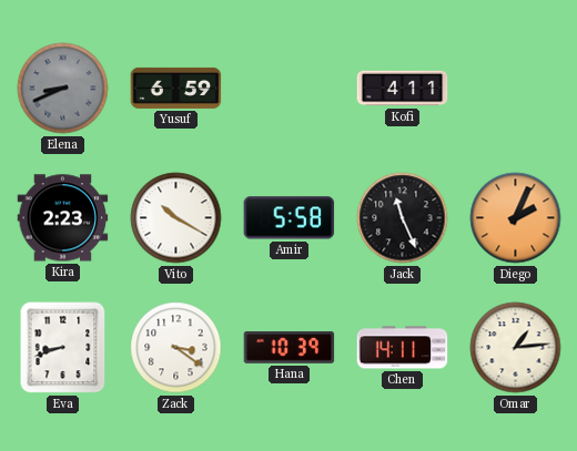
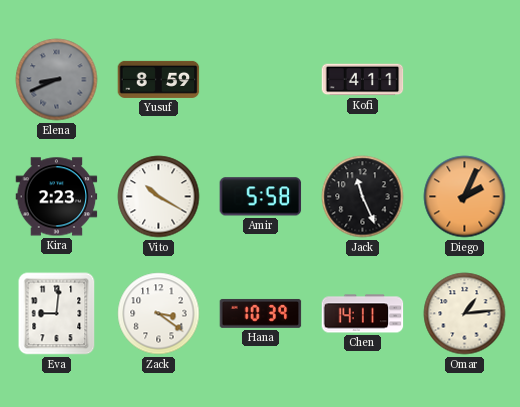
Yusuf: 6:59 -> 8:59
Eva: 8:42 -> 9:01
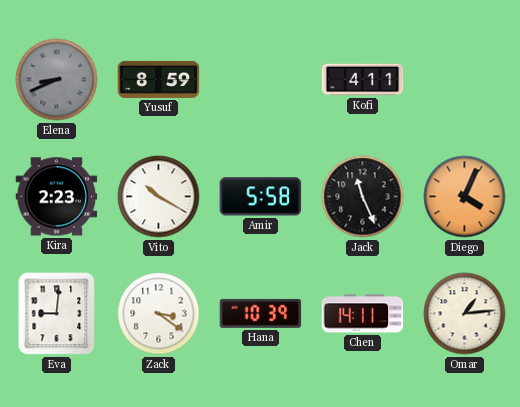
Diego: 2:04 -> 4:04
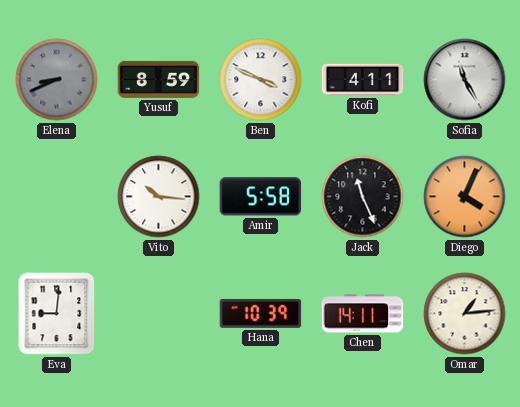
Ben: none -> 3:49
Sofia: none -> 11:25
Kira: 2:23 -> none
Vito: 10:20 -> 10:16
Zack: 3:21 -> none
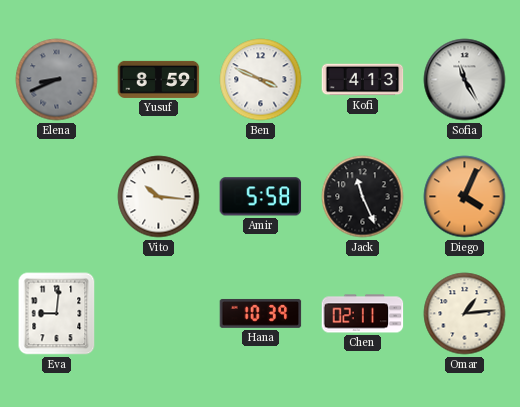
Kofi: 4:11 -> 4:13
Chen: 14:11 -> 02:11
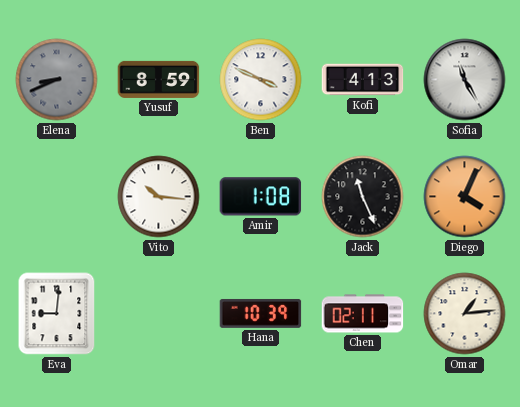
Amir: 5:58 -> 1:08
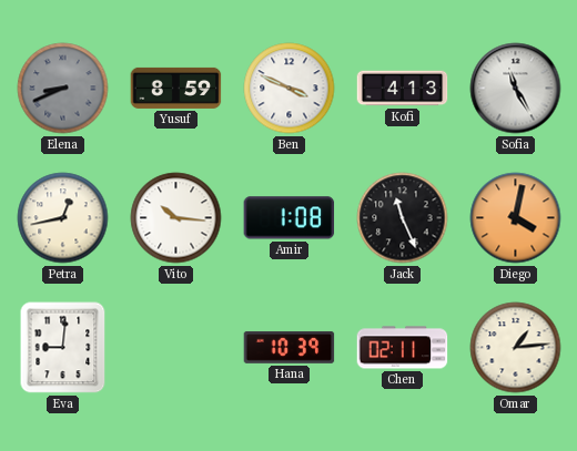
Petra: none -> 12:43
Diego: 4:04 -> 4:02
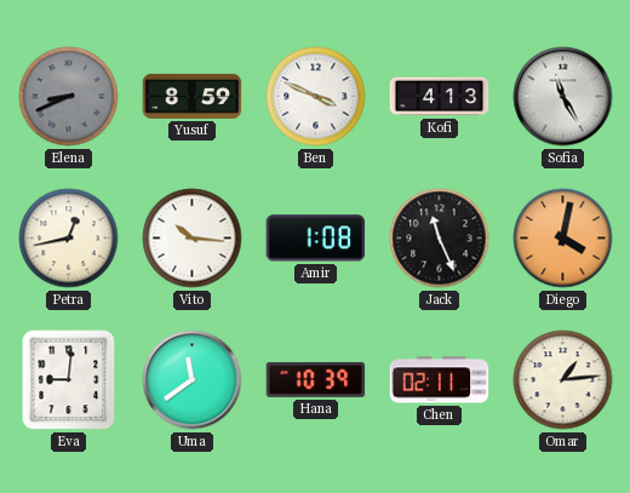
Uma: none -> 11:39
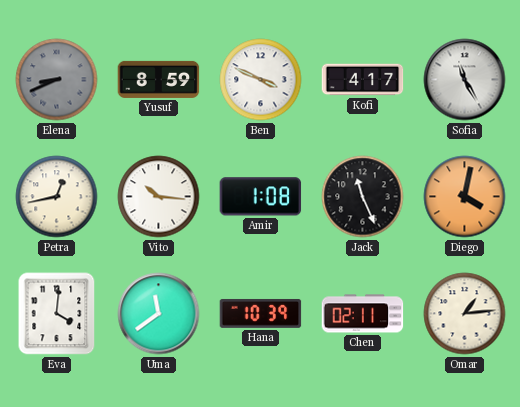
Kofi: 4:13 -> 4:17
Eva: 9:01 -> 4:01
